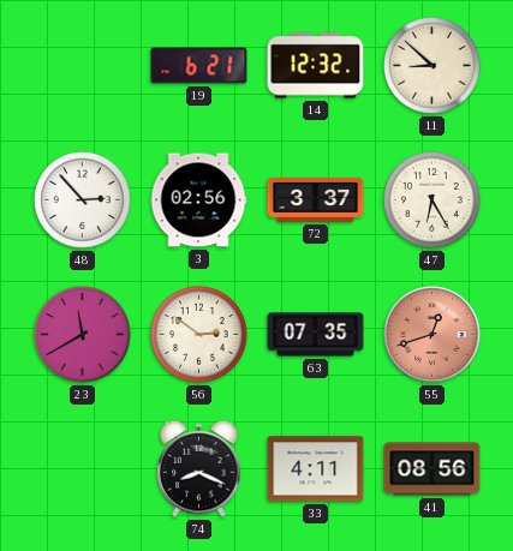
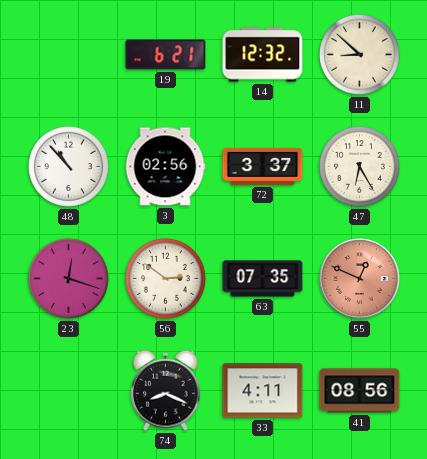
48: 2:53 -> 10:53
23: 11:40 -> 12:18
55: 12:42 -> 12:49
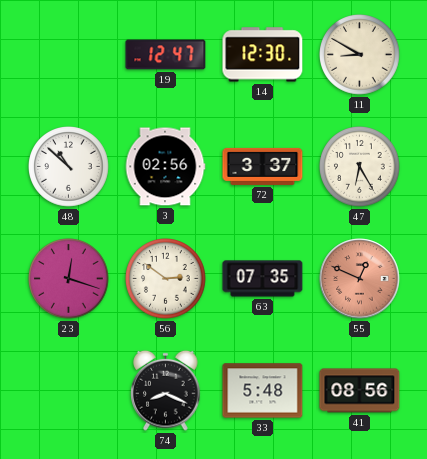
19: 6:21 -> 12:47
14: 12:32 -> 12:30
11: 8:52 -> 8:50
48: 10:53 -> 10:52
33: 4:11 -> 5:48
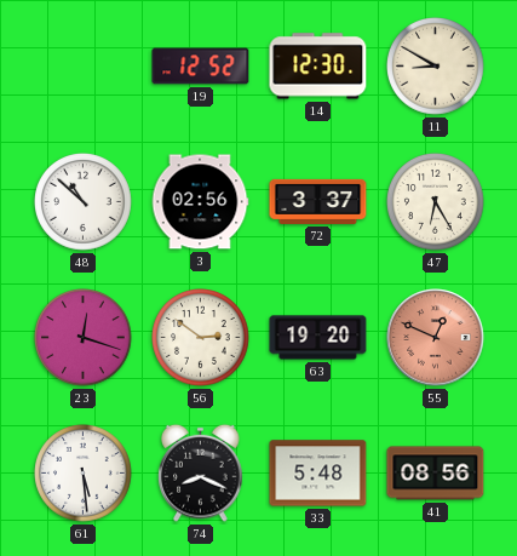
19: 12:47 -> 12:52
63: 07:35 -> 19:20
61: none -> 5:29
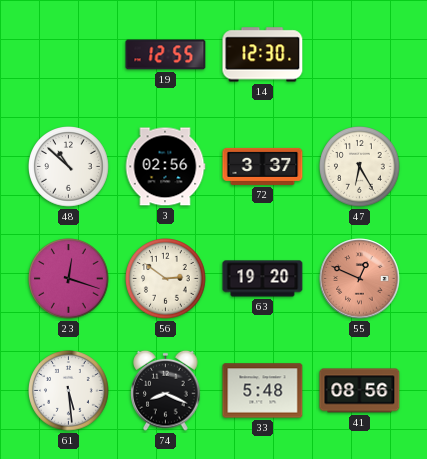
19: 12:52 -> 12:55
11: 8:50 -> none
